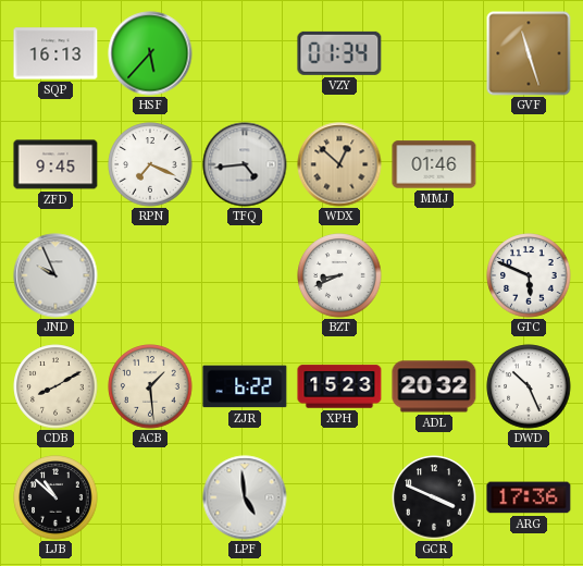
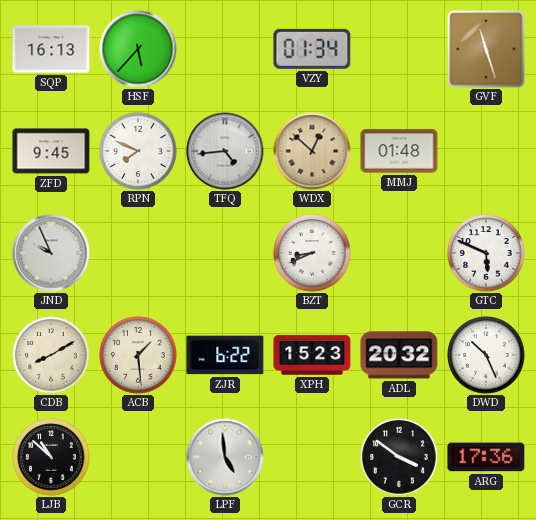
RPN: 7:19 -> 7:49
MMJ: 01:46 -> 01:48
GCR: 3:49 -> 3:51
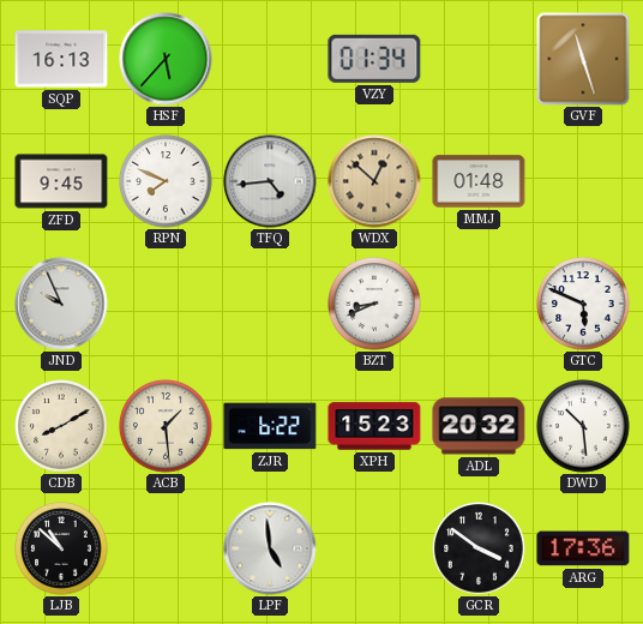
DWD: 10:26 -> 10:29
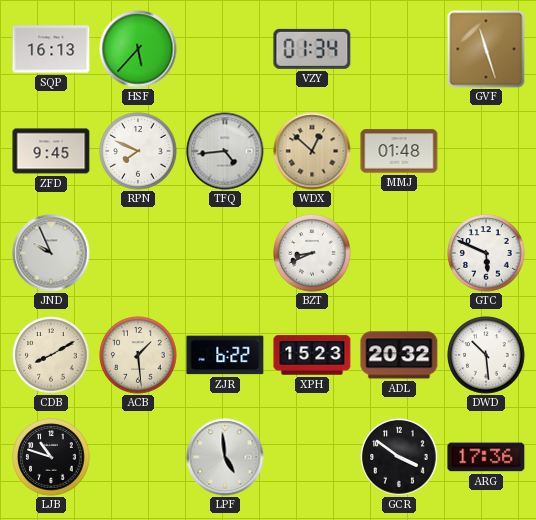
LJB: 10:52 -> 10:48
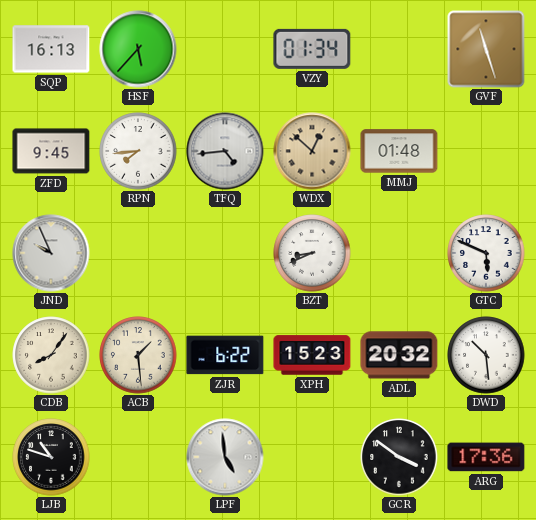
RPN: 7:49 -> 7:44
CDB: 8:10 -> 8:06
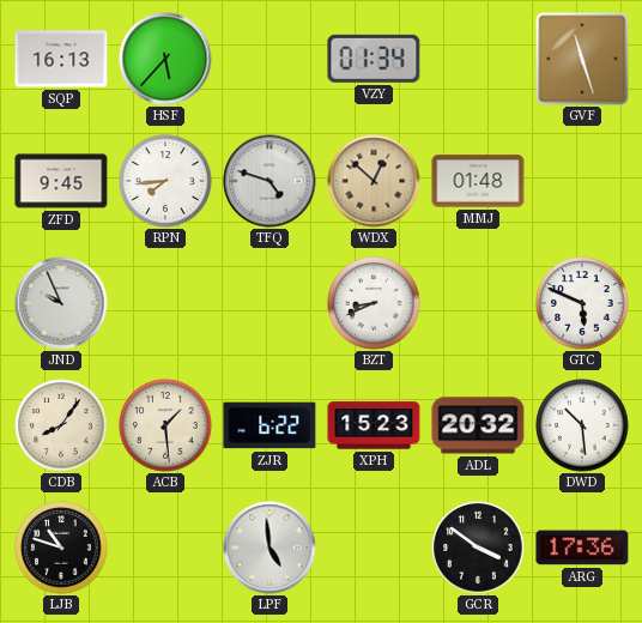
TFQ: 4:44 -> 4:48
